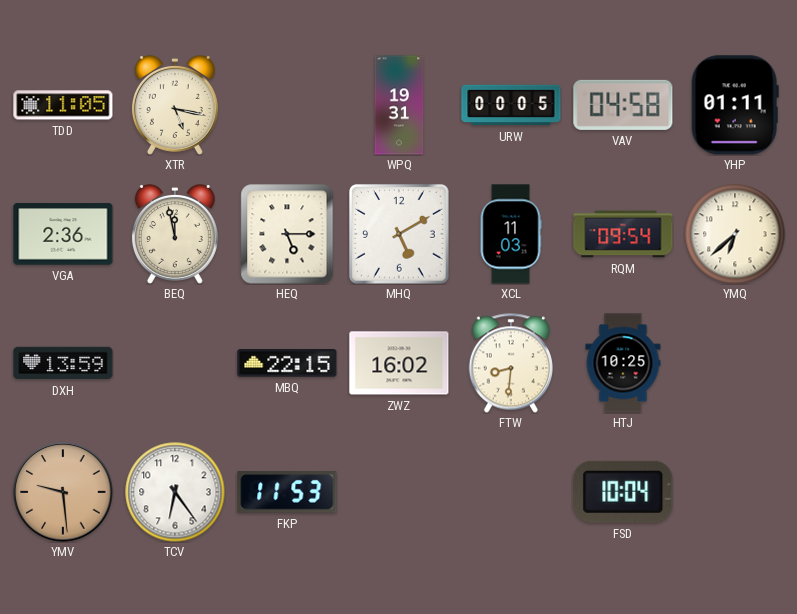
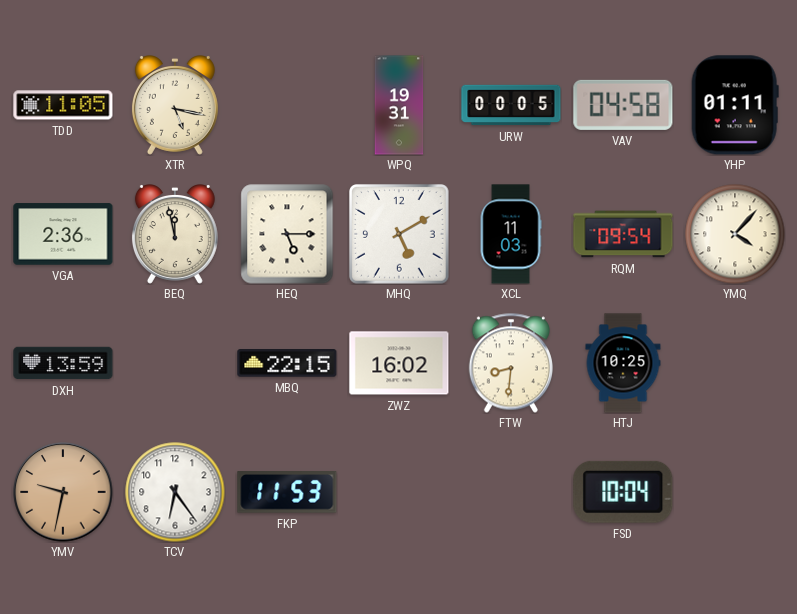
YMQ: 6:38 -> 4:07
YMV: 9:29 -> 9:32
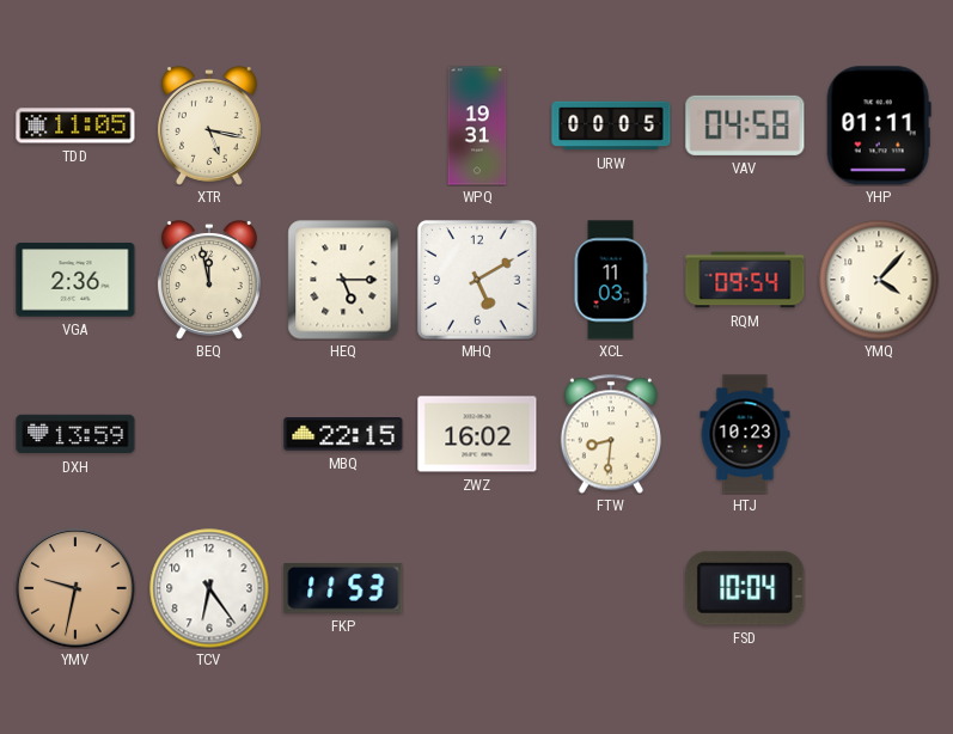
HTJ: 10:25 -> 10:23
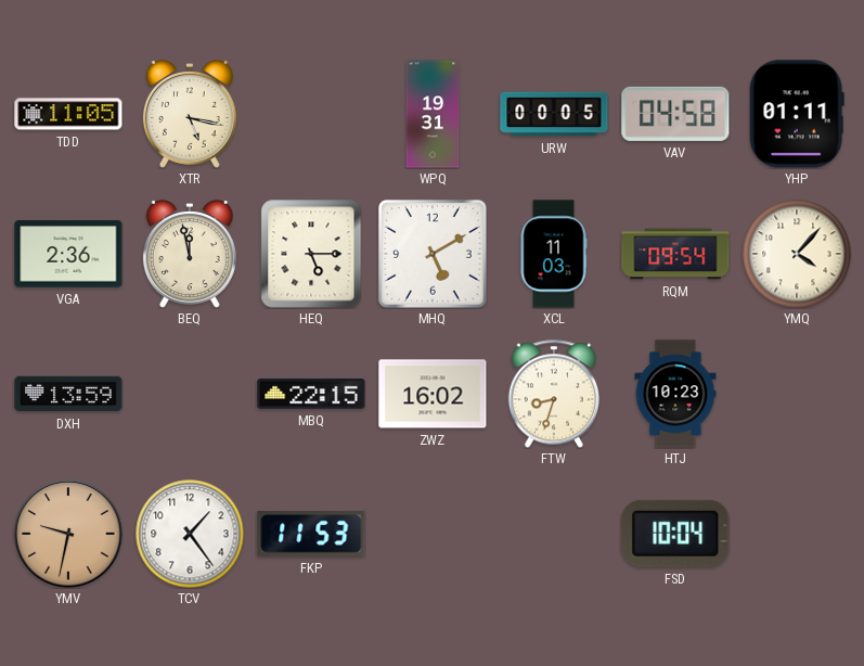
FTW: 8:31 -> 8:33
TCV: 6:24 -> 1:24
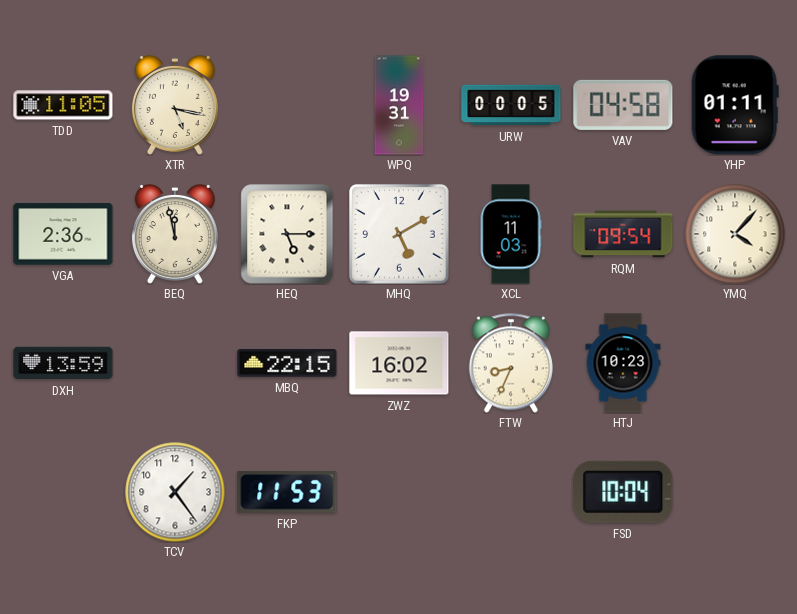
FTW: 8:33 -> 8:34
YMV: 9:32 -> none
